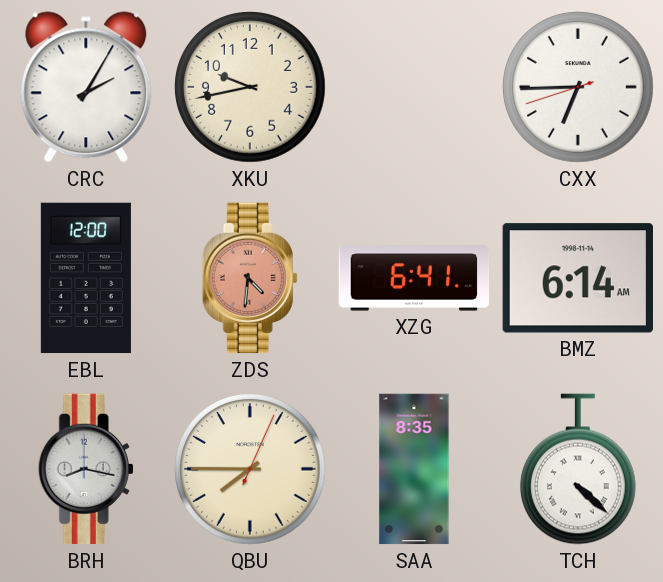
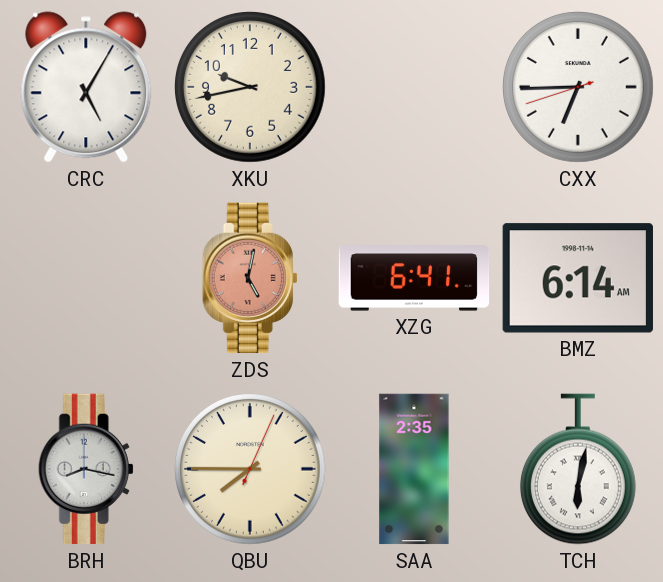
CRC: 2:05 -> 5:05
EBL: 12:00 -> none
ZDS: 4:31 -> 5:02
SAA: 8:35 -> 2:35
TCH: 4:22 -> 6:02
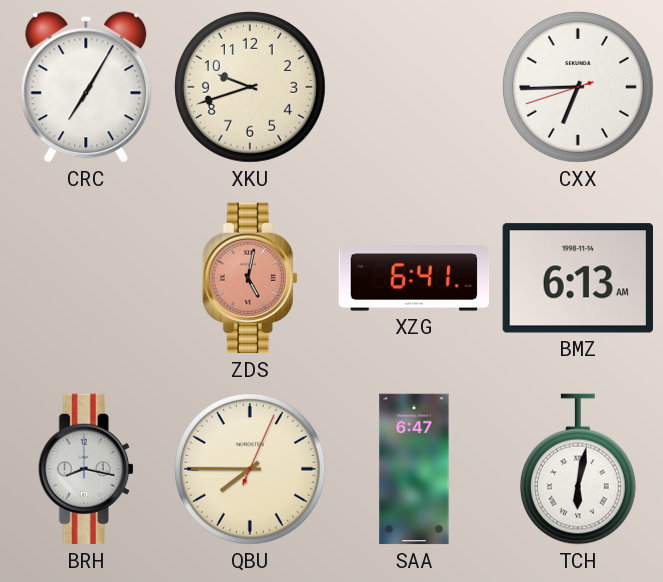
CRC: 5:05 -> 7:05
XKU: 9:43 -> 9:42
BMZ: 6:14 -> 6:13
SAA: 2:35 -> 6:47
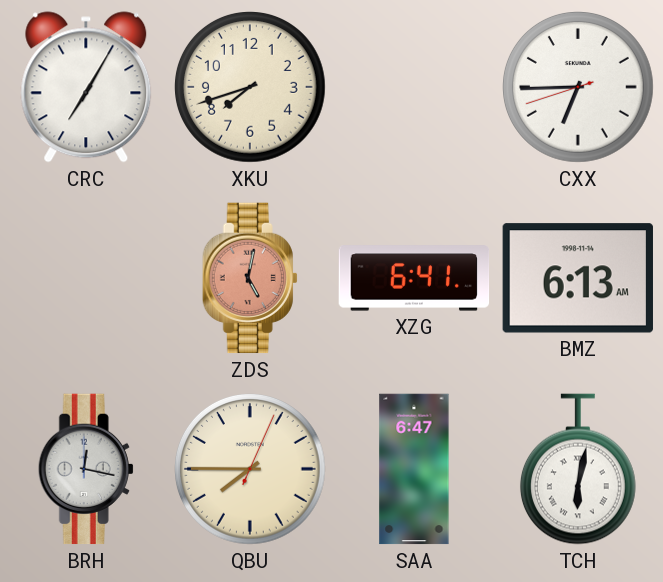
XKU: 9:42 -> 7:42
BRH: 8:17 -> 12:17
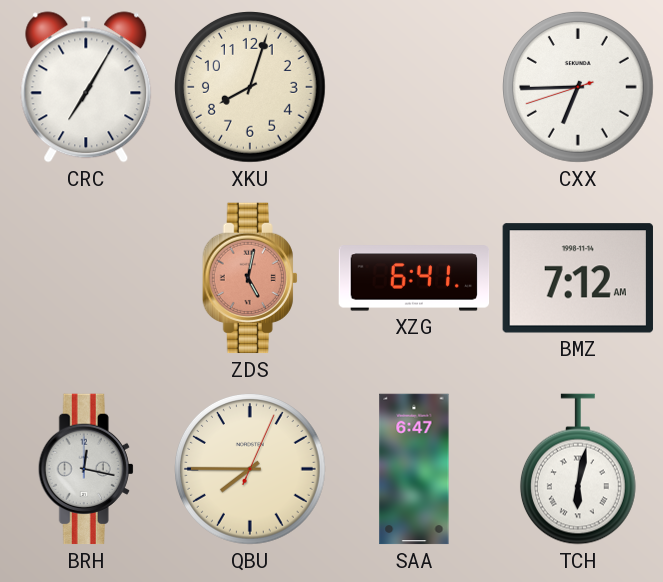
XKU: 7:42 -> 8:03
BMZ: 6:13 -> 7:12
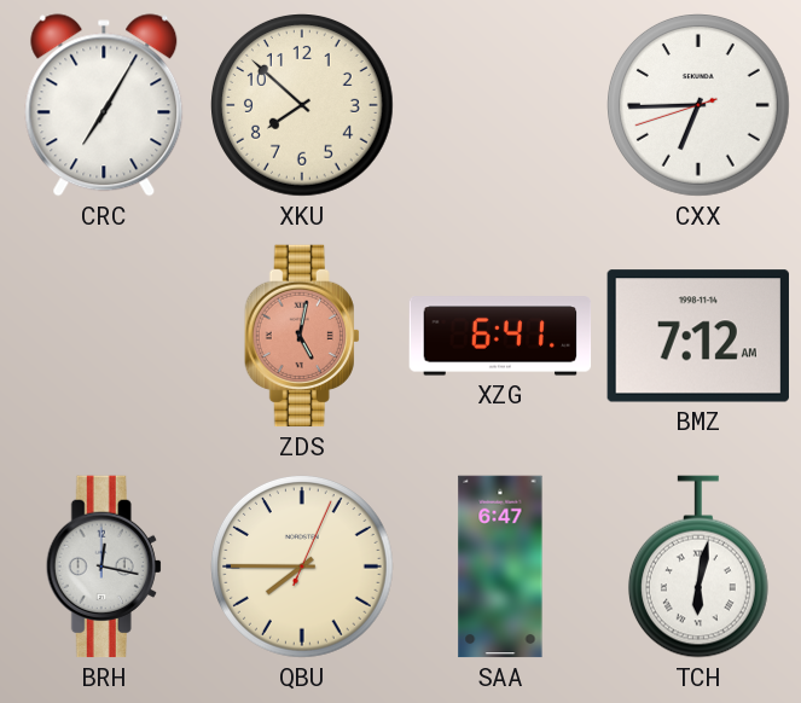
XKU: 8:03 -> 7:52
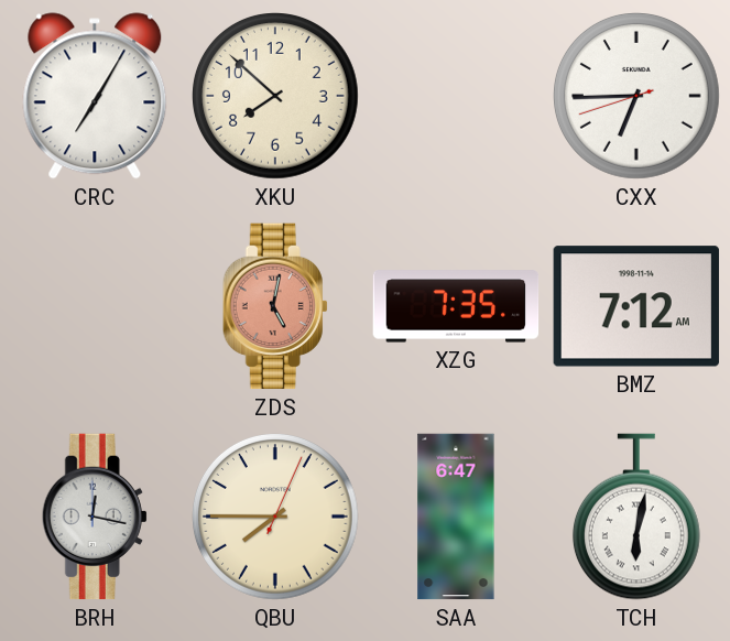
XZG: 6:41 -> 7:35
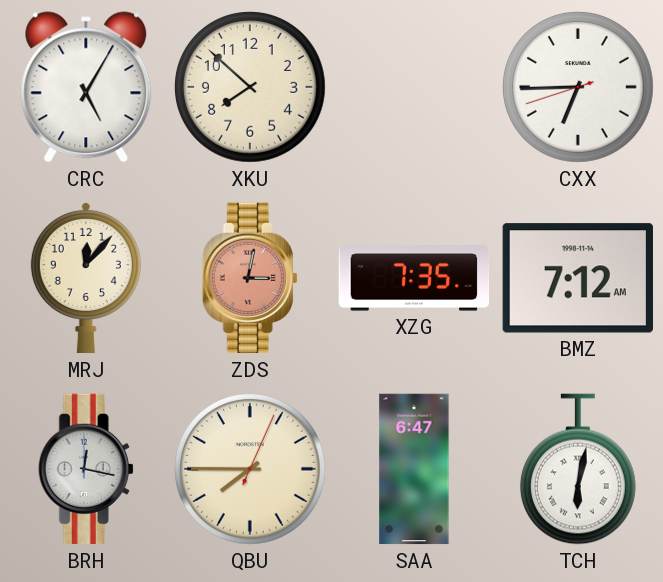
CRC: 7:05 -> 5:05
MRJ: none -> 12:07
ZDS: 5:02 -> 3:02
